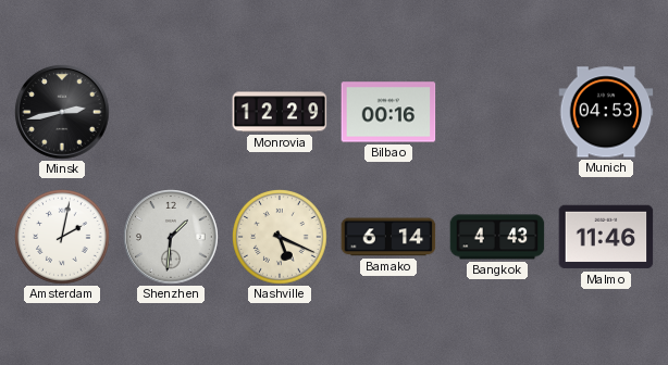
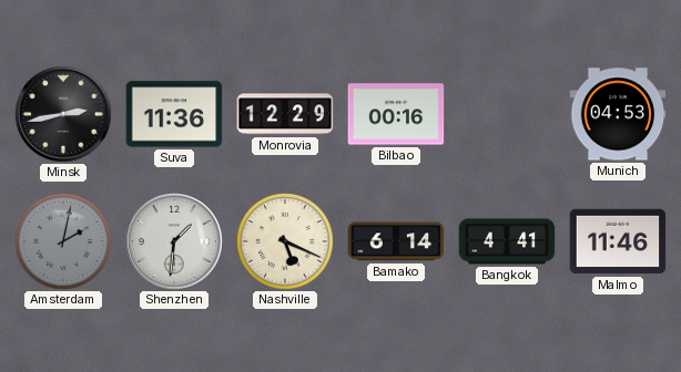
Suva: none -> 11:36
Amsterdam dial: white -> grey
Bangkok: 4:43 -> 4:41
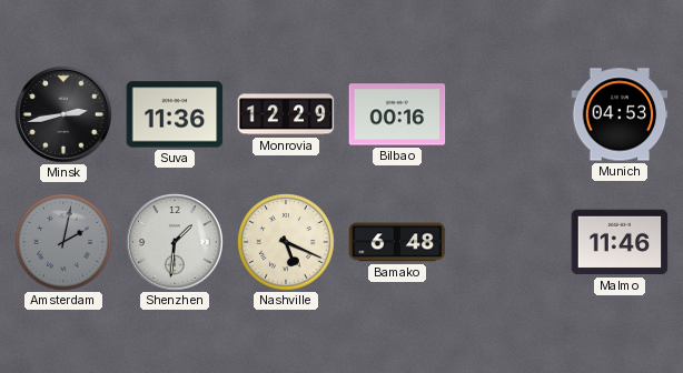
Bamako: 6:14 -> 6:48
Bangkok: 4:41 -> none
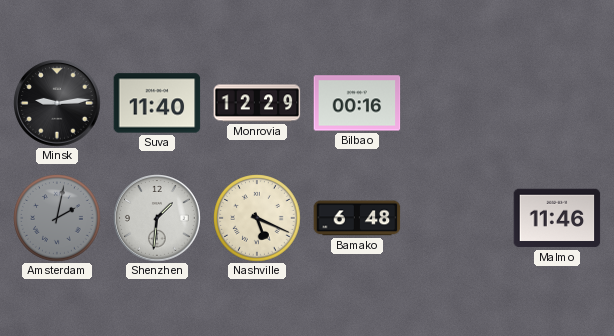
Minsk: 2:43 -> 9:14
Suva: 11:36 -> 11:40
Munich: 04:53 -> none
